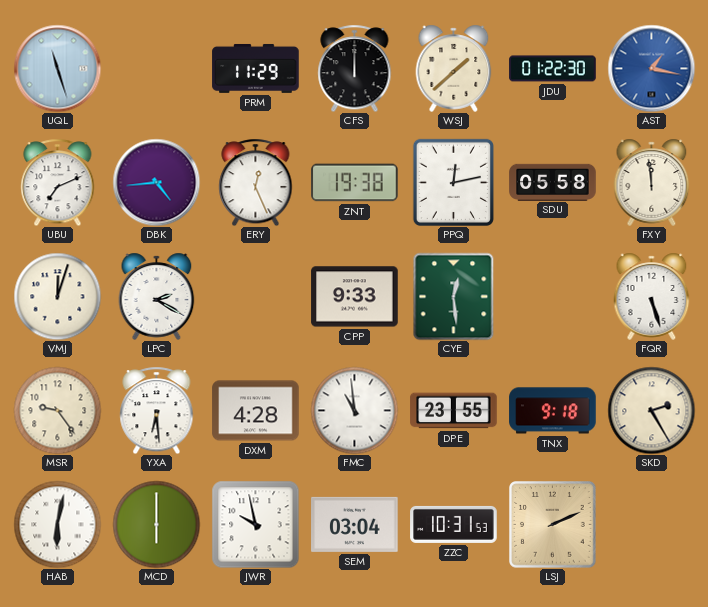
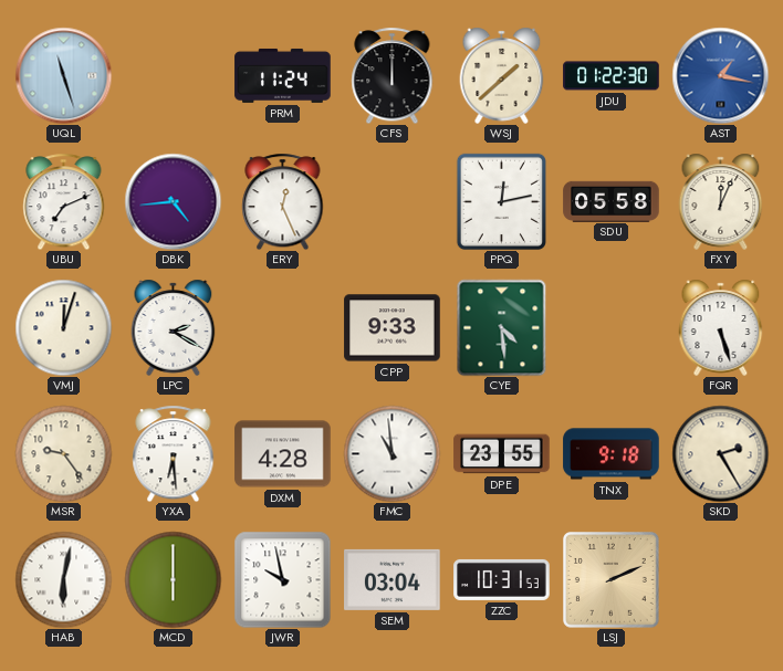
PRM: 11:29 -> 11:24
ZNT: 19:38 -> none
FXY: 11:59 -> 12:04
CYE: 12:29 -> 4:29
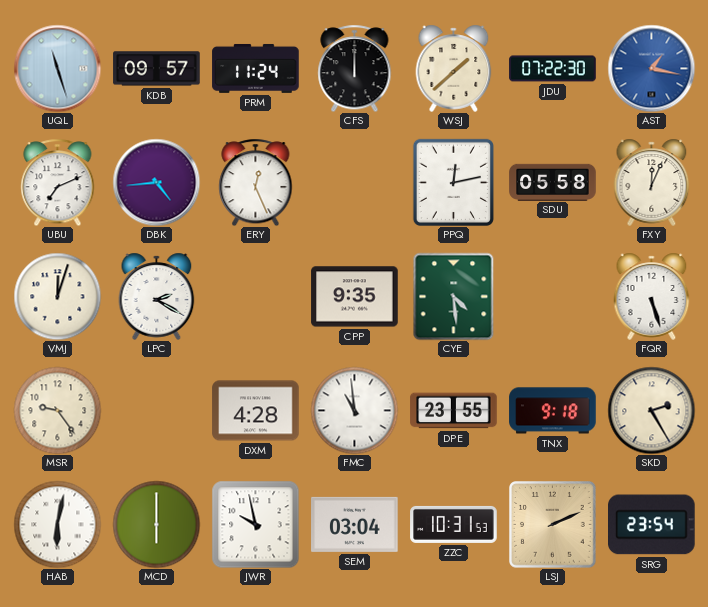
KDB: none -> 09:57
JDU: 01:22 -> 07:22
CPP: 9:33 -> 9:35
YXA: 6:29 -> none
SRG: none -> 23:54
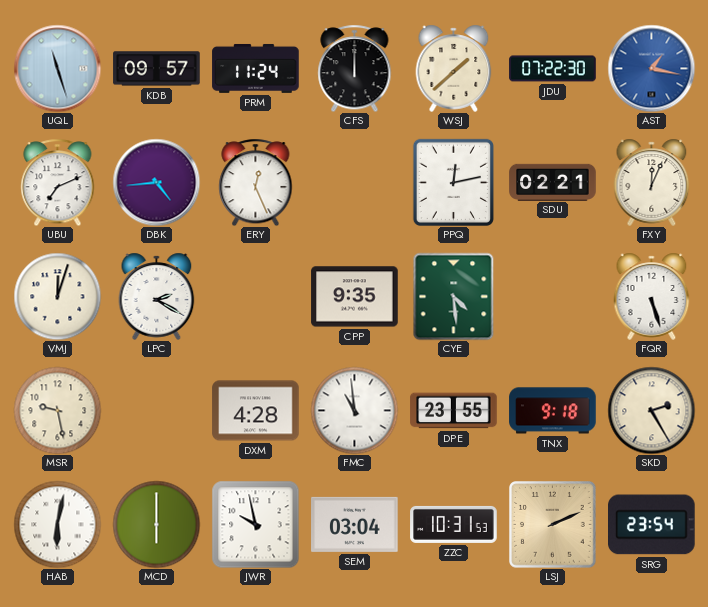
SDU: 05:58 -> 02:21
MSR: 9:24 -> 9:28
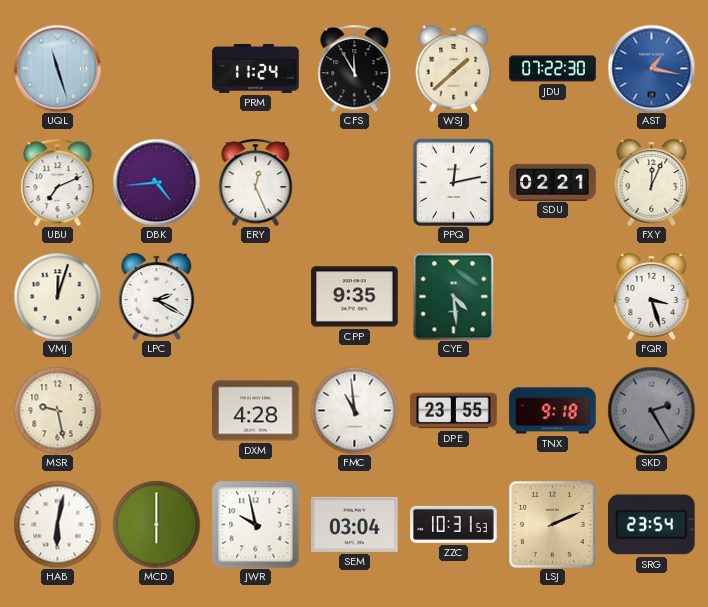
KDB: 09:57 -> none
CFS: 12:00 -> 11:55
FQR: 5:27 -> 3:27
SKD dial: cream -> grey
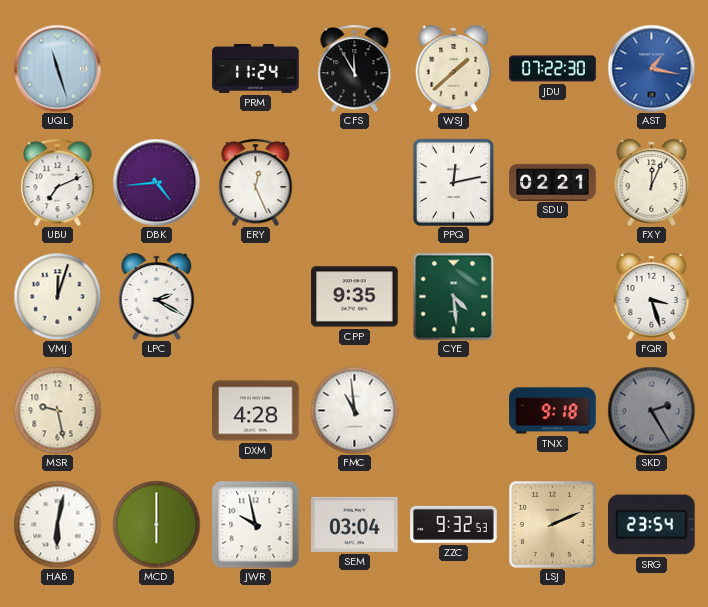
DPE: 23:55 -> none
ZZC: 10:31 -> 9:32
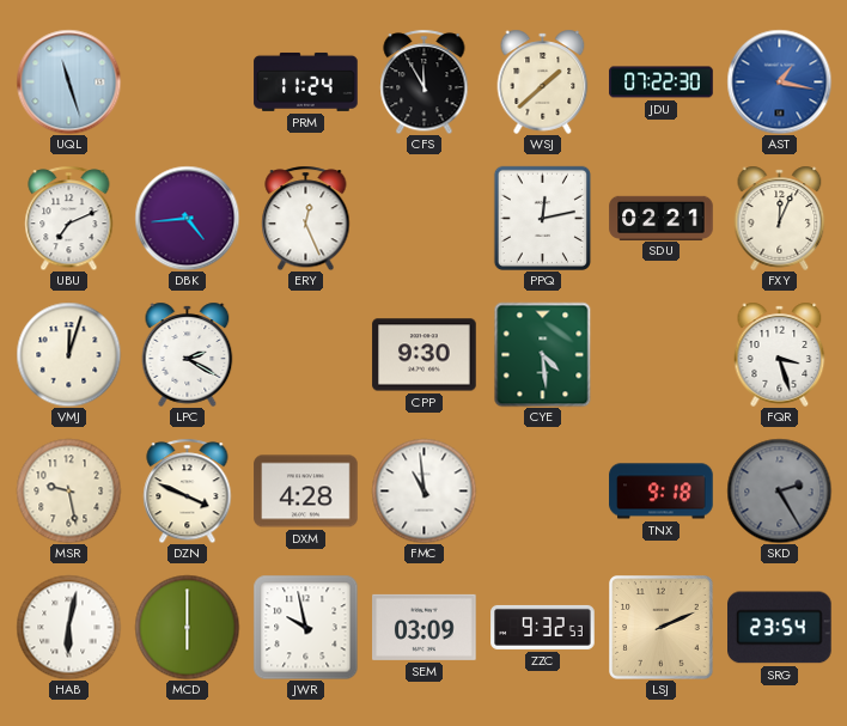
CPP: 9:35 -> 9:30
DZN: none -> 3:49
SEM: 03:04 -> 03:09
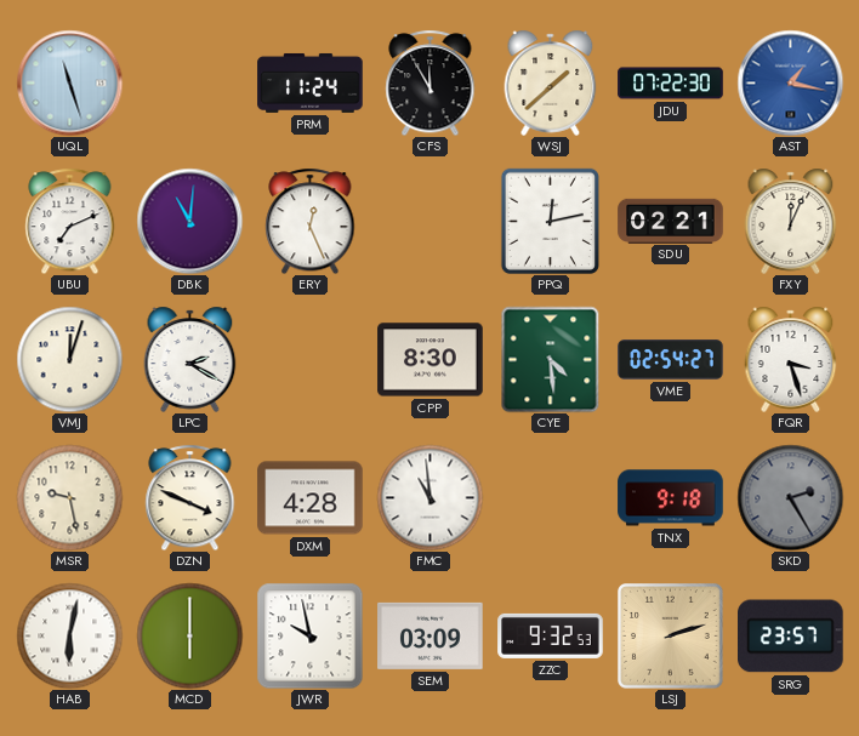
DBK: 4:44 -> 11:01
CPP: 9:30 -> 8:30
VME: none -> 02:54
LSJ: 2:11 -> 2:12
SRG: 23:54 -> 23:57
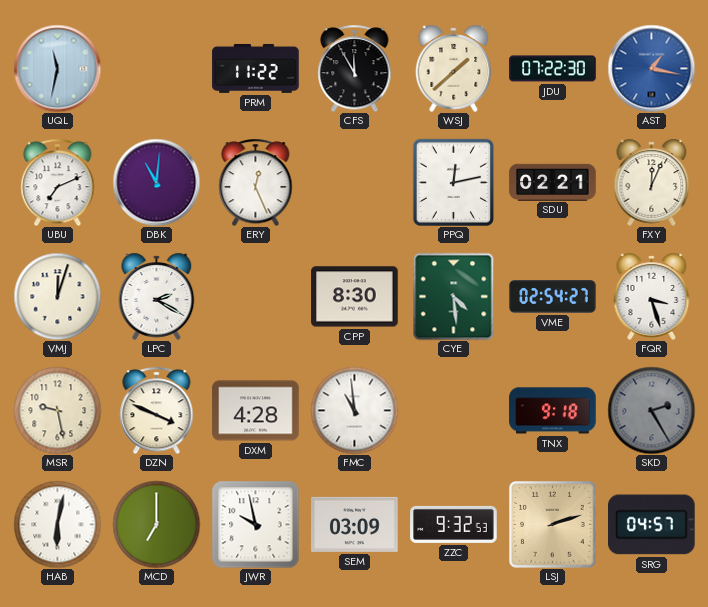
UQL: 11:27 -> 11:32
PRM: 11:24 -> 11:22
MCD: 6:00 -> 7:00
SRG: 23:57 -> 04:57
